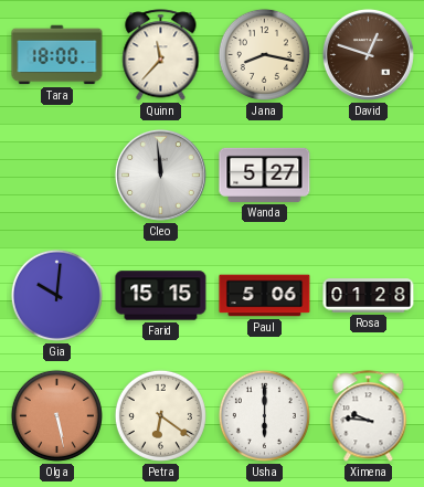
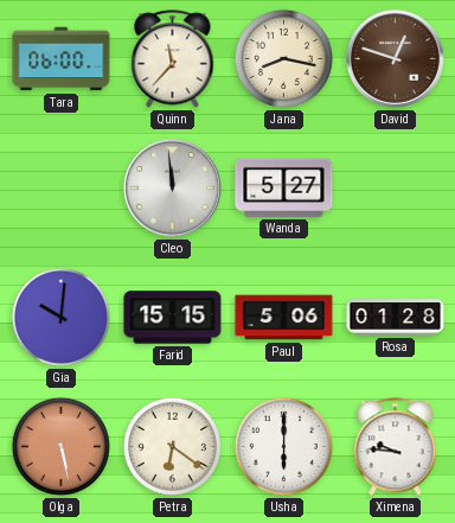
Tara: 18:00 -> 06:00
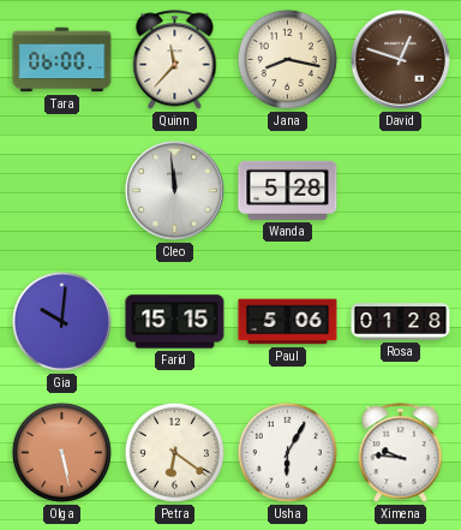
Wanda: 5:27 -> 5:28
Usha: 6:00 -> 6:05
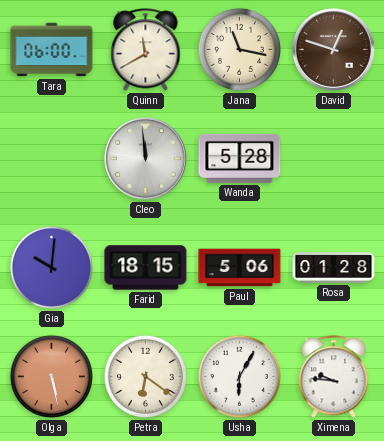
Quinn: 11:37 -> 11:40
Jana: 8:17 -> 11:17
Farid: 15:15 -> 18:15
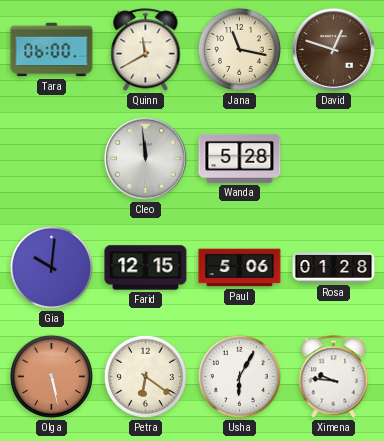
Farid: 18:15 -> 12:15
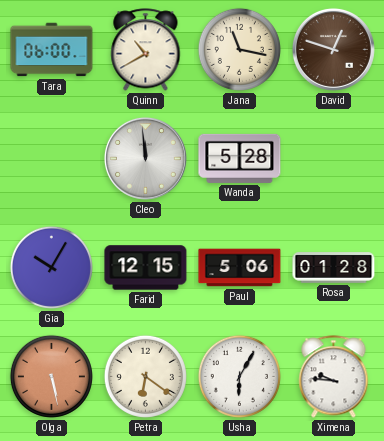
Quinn: 11:40 -> 10:40
Gia: 10:01 -> 10:05
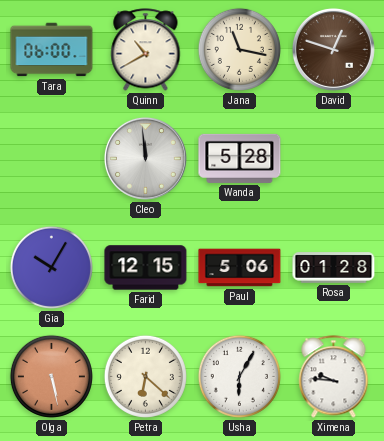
Petra: 6:21 -> 6:22
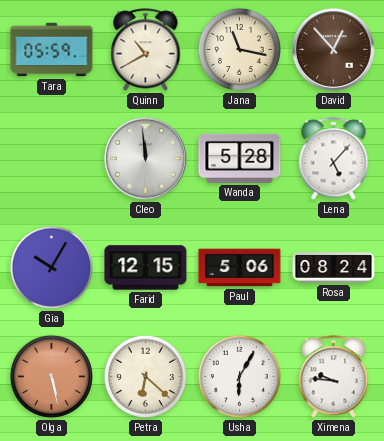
Tara: 06:00 -> 05:59
David: 12:48 -> 12:53
Lena: none -> 5:07
Rosa: 01:28 -> 08:24
